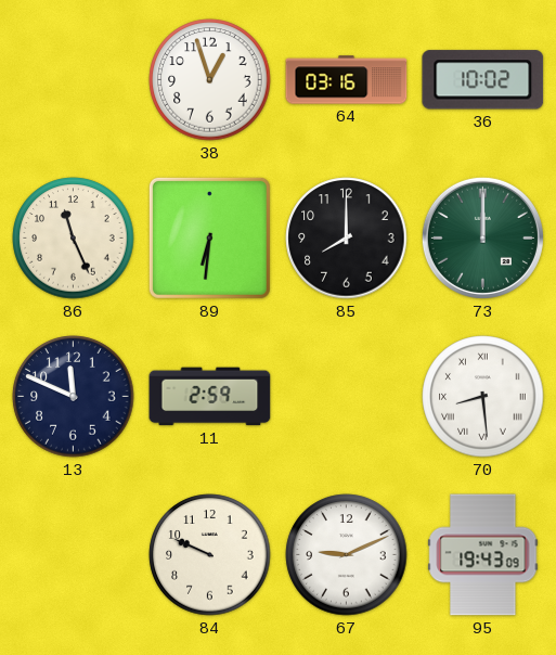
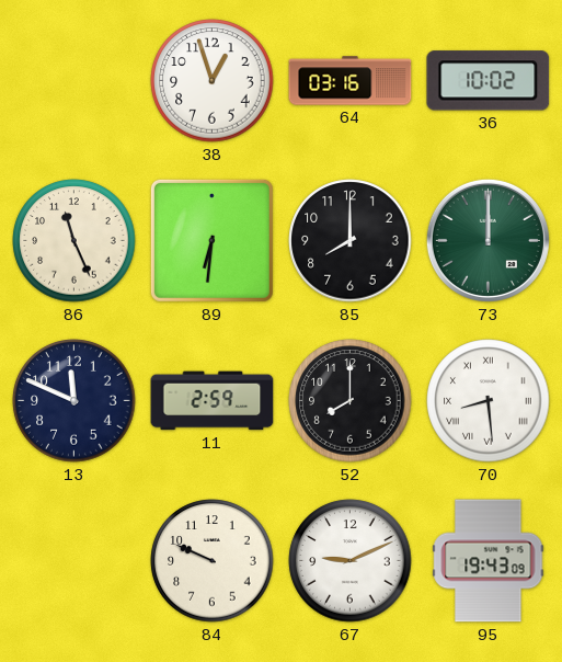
52: none -> 8:00
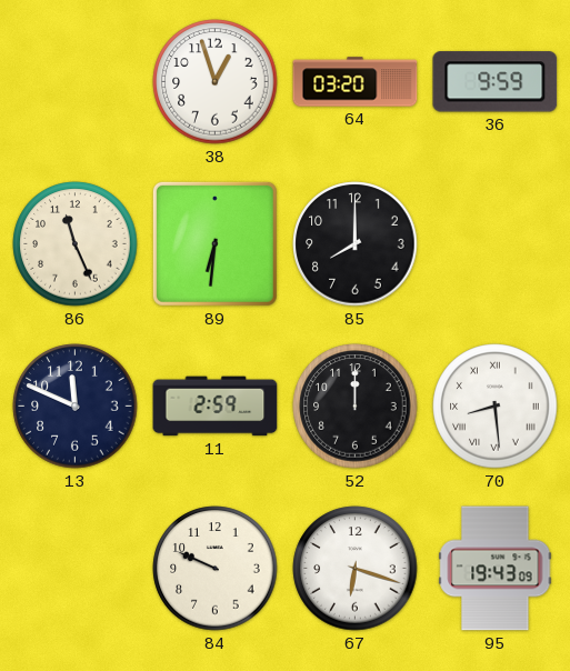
64: 03:16 -> 03:20
36: 10:02 -> 9:59
73: 12:00 -> none
52: 8:00 -> 12:00
67: 9:11 -> 6:18
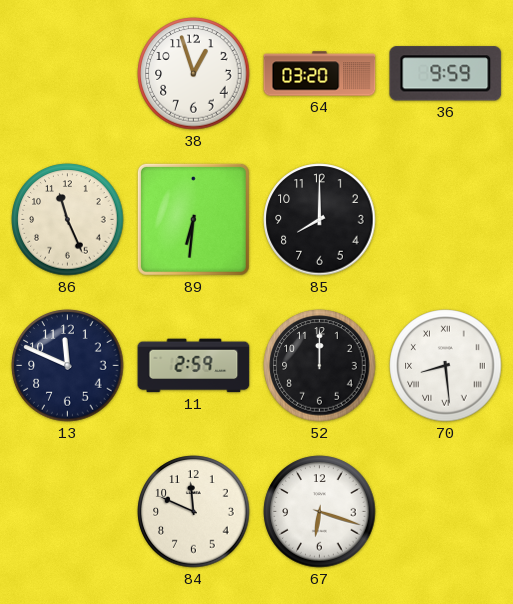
84: 9:49 -> 11:49
95: 19:43 -> none
